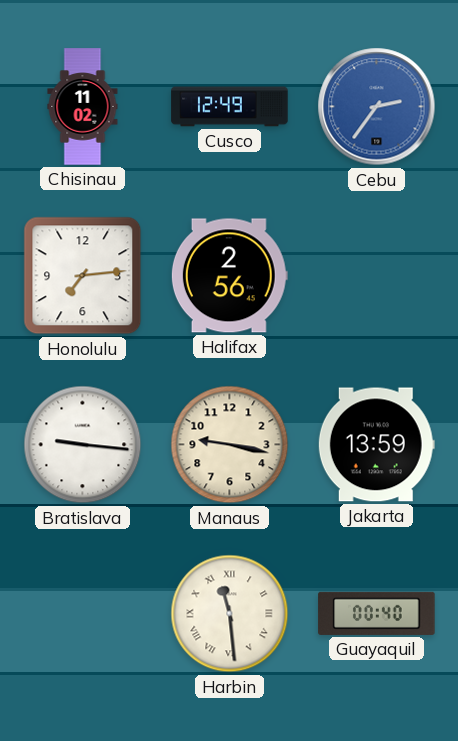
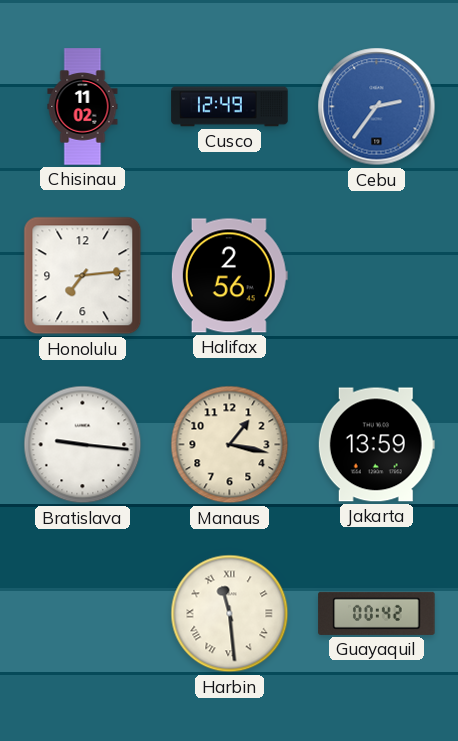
Manaus: 9:17 -> 1:17
Guayaquil: 00:40 -> 00:42
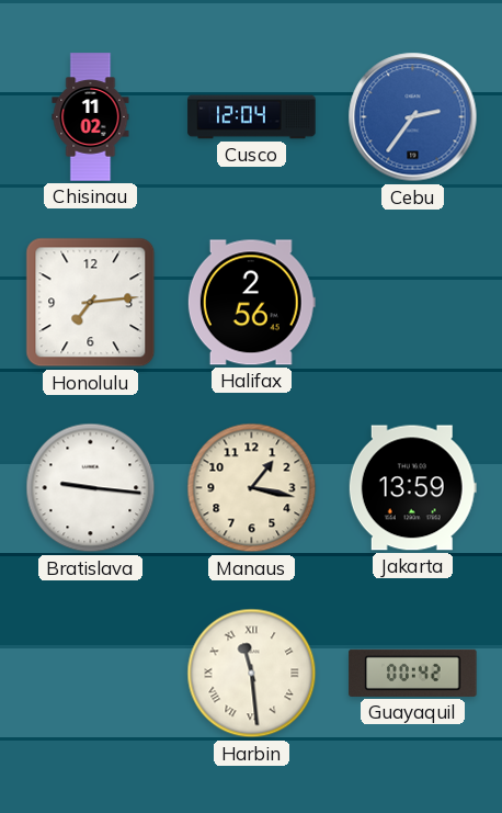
Cusco: 12:49 -> 12:04
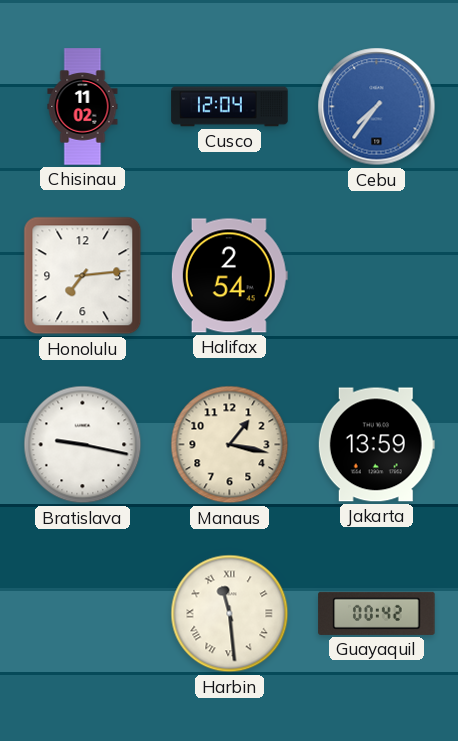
Cebu: 2:36 -> 7:36
Halifax: 2:56 -> 2:54
Bratislava: 9:16 -> 9:17
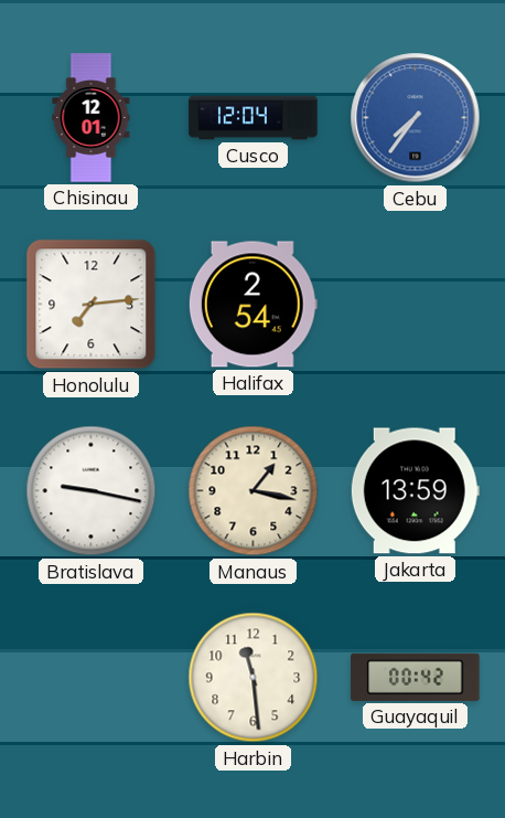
Chisinau: 11:02 -> 12:01
Harbin numerals: Roman -> Arabic
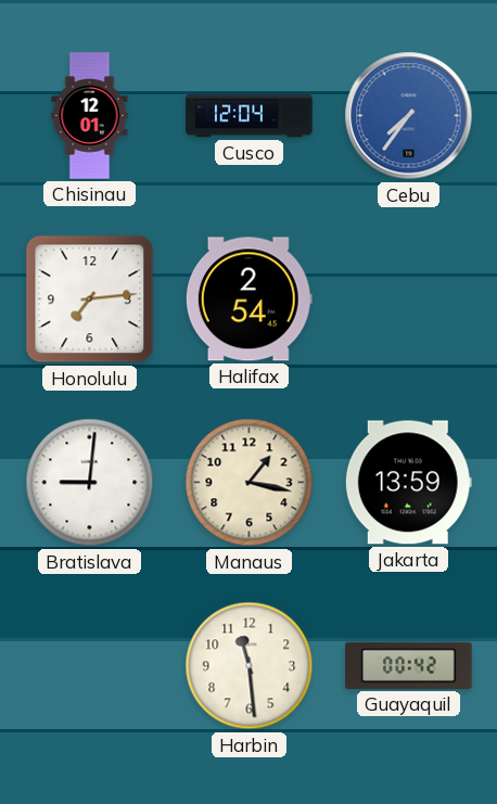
Bratislava: 9:17 -> 9:01
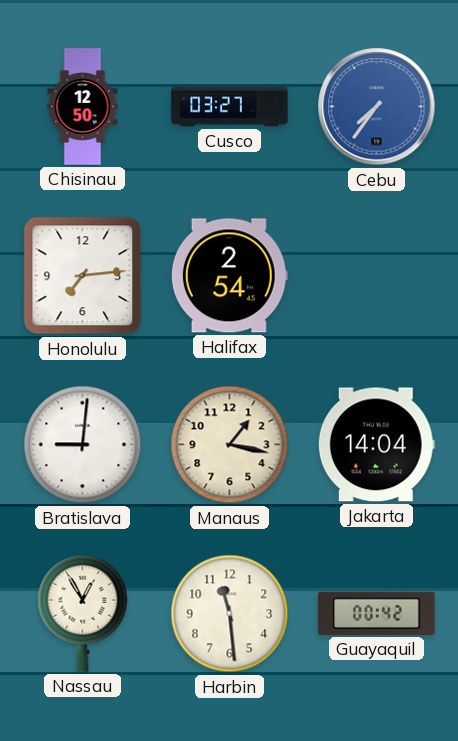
Chisinau: 12:01 -> 12:50
Cusco: 12:04 -> 03:27
Jakarta: 13:59 -> 14:04
Nassau: none -> 12:55
